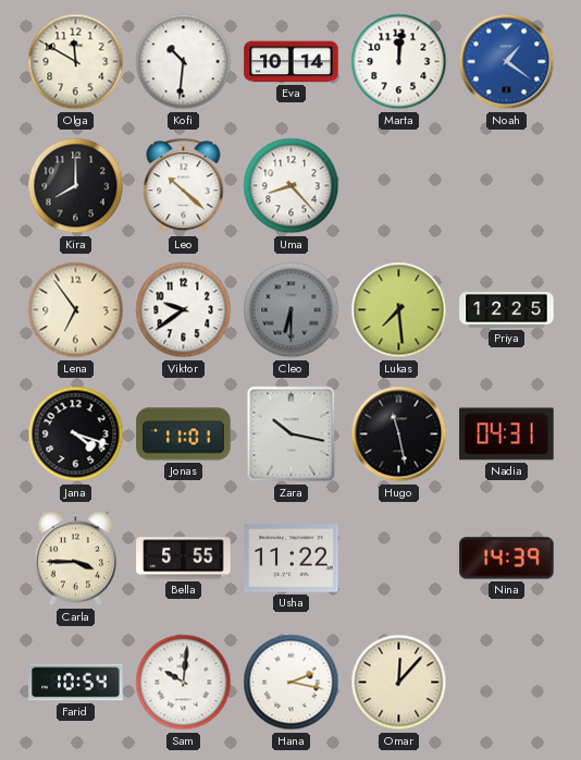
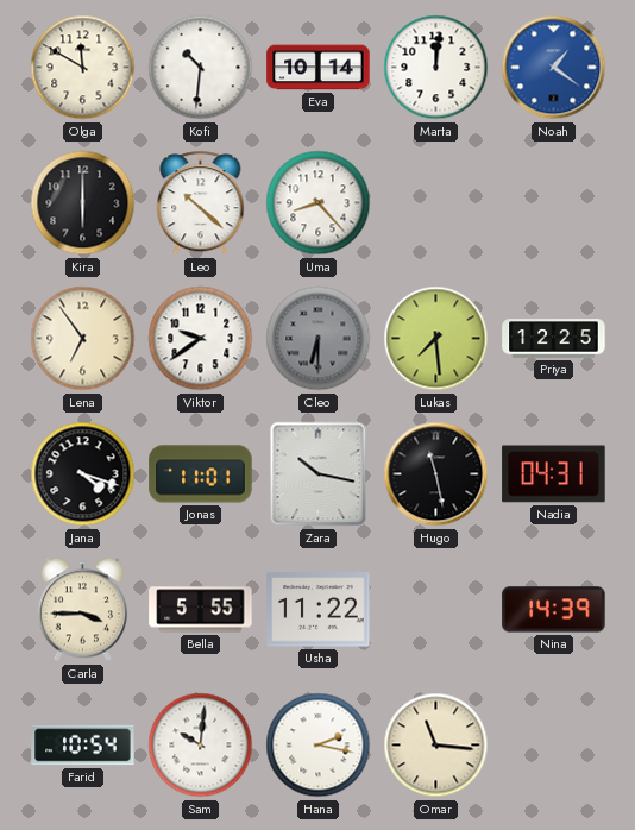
Kira: 8:00 -> 6:00
Omar: 12:07 -> 11:16
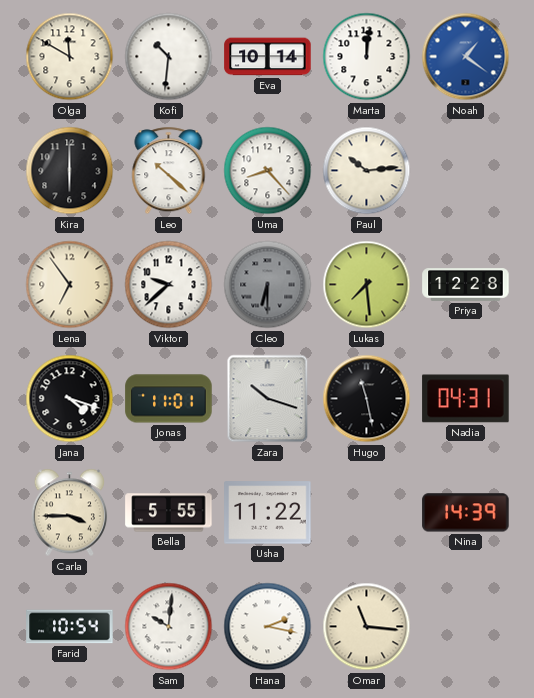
Paul: none -> 10:14
Viktor: 9:39 -> 9:38
Priya: 12:25 -> 12:28
Zara: 10:17 -> 10:18
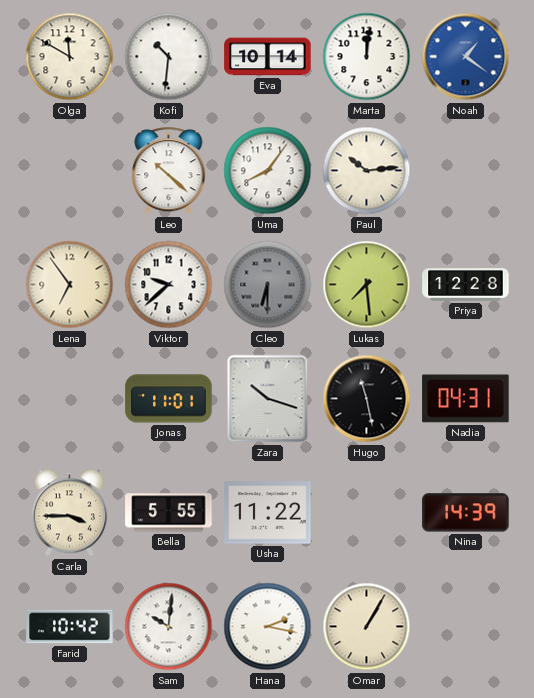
Kira: 6:00 -> none
Uma: 8:23 -> 8:06
Jana: 4:18 -> none
Farid: 10:54 -> 10:42
Omar: 11:16 -> 1:05
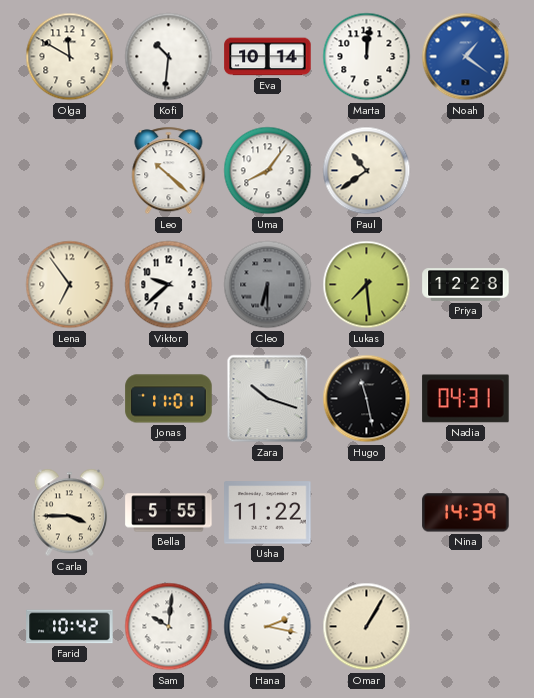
Paul: 10:14 -> 10:39
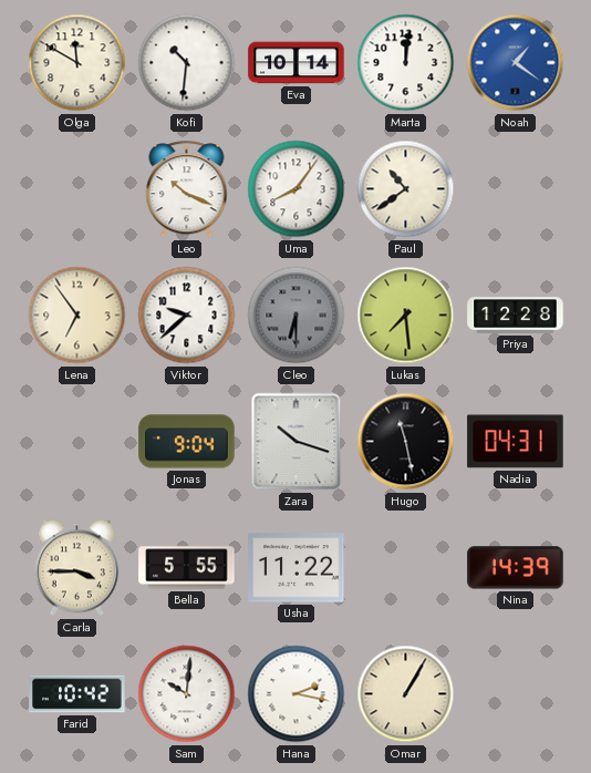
Leo: 10:22 -> 10:19
Jonas: 11:01 -> 9:04
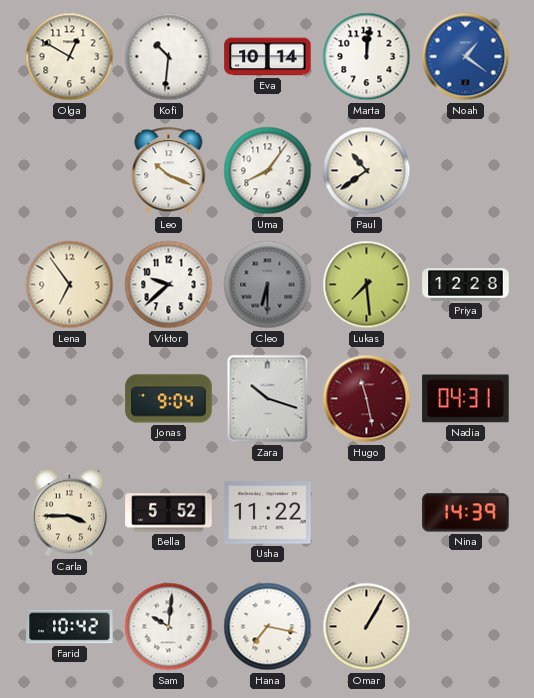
Olga: 11:50 -> 12:50
Hugo dial: black -> burgundy
Bella: 5:55 -> 5:52
Hana: 2:17 -> 7:17
